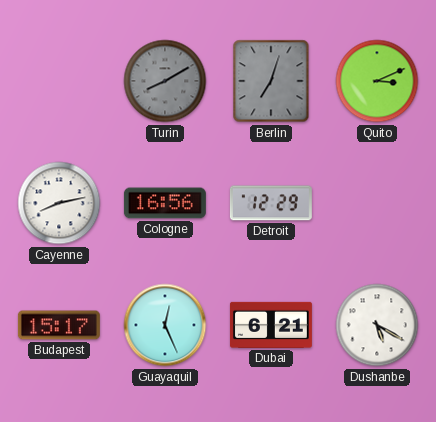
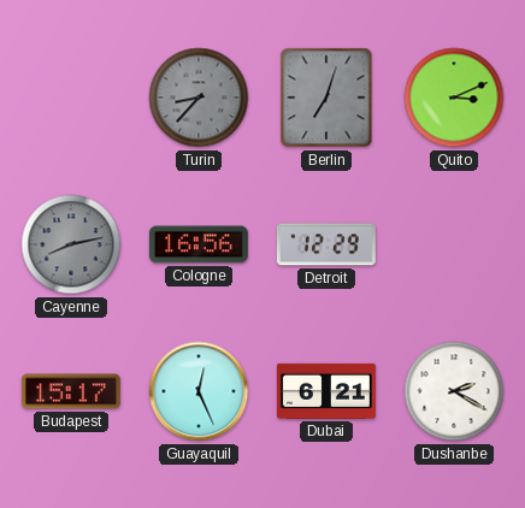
Turin: 8:10 -> 8:37
Cayenne dial: white -> grey
Dushanbe: 5:20 -> 2:20
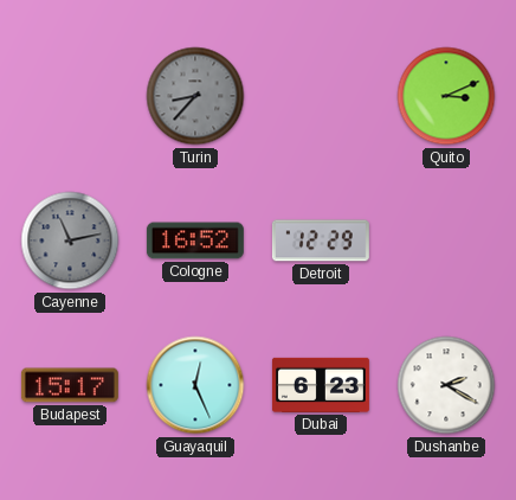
Berlin: 7:03 -> none
Cayenne: 8:13 -> 11:13
Cologne: 16:56 -> 16:52
Dubai: 6:21 -> 6:23
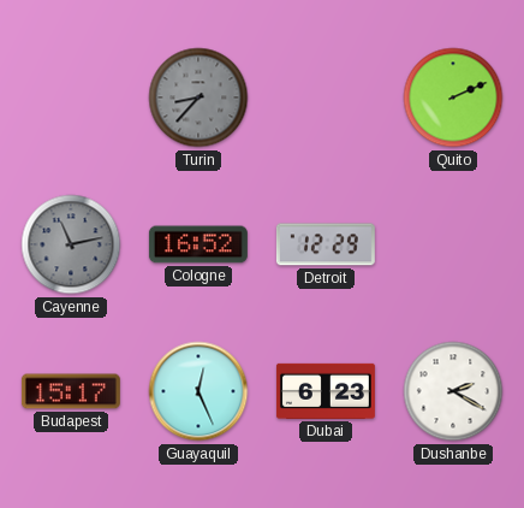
Quito: 3:11 -> 2:11
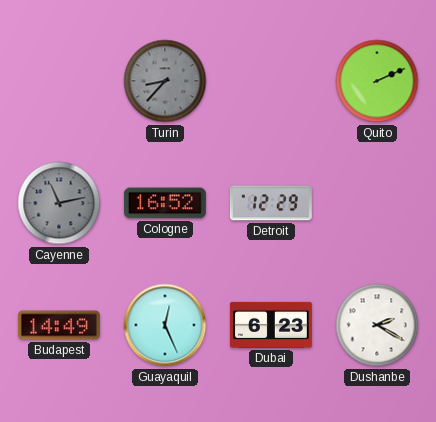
Budapest: 15:17 -> 14:49
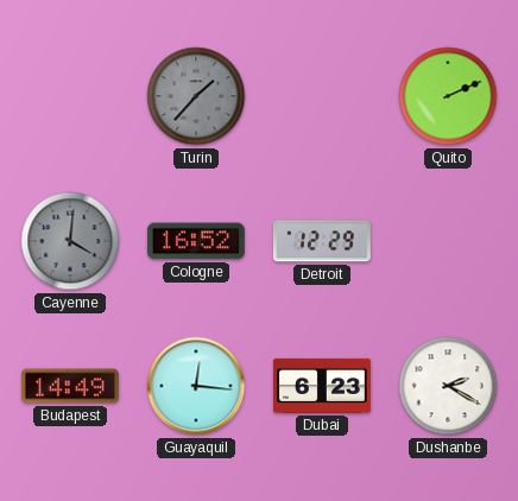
Turin: 8:37 -> 1:37
Cayenne: 11:13 -> 4:01
Guayaquil: 12:26 -> 12:16
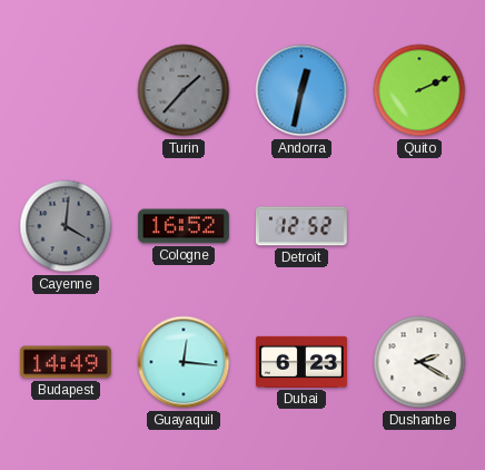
Andorra: none -> 12:32
Detroit: 12:29 -> 12:52
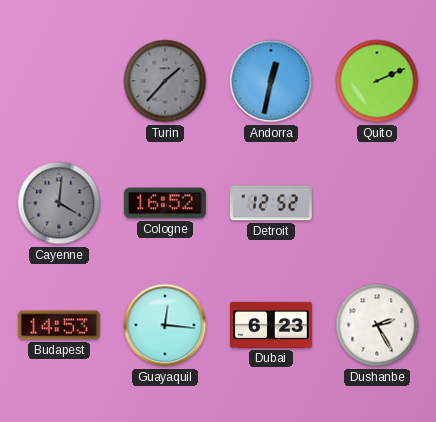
Budapest: 14:49 -> 14:53
Dushanbe: 2:20 -> 2:25
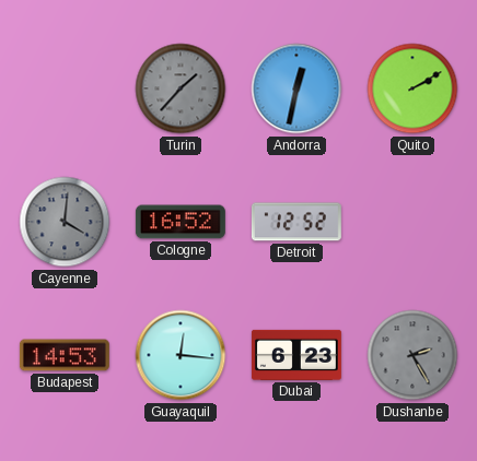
Quito: 2:11 -> 2:10
Dushanbe dial: white -> grey
